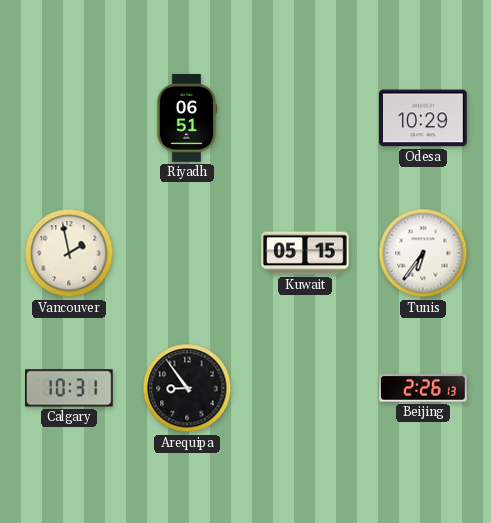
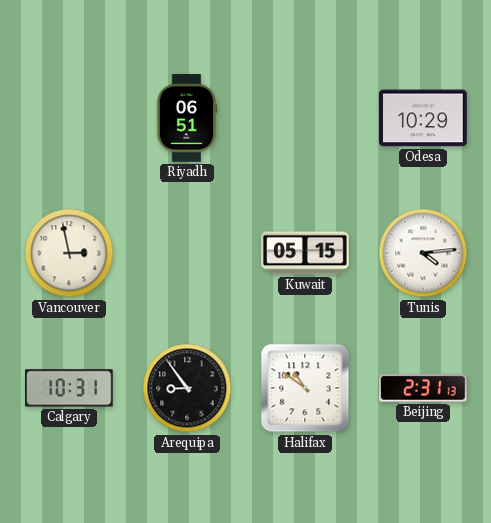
Vancouver: 1:58 -> 2:58
Tunis: 6:36 -> 4:14
Halifax: none -> 10:51
Beijing: 2:26 -> 2:31
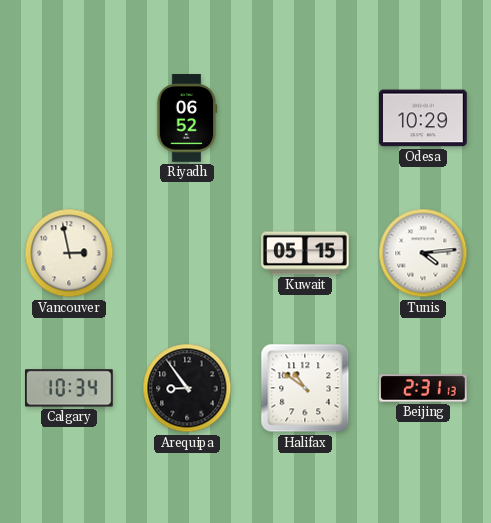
Riyadh: 06:51 -> 06:52
Calgary: 10:31 -> 10:34
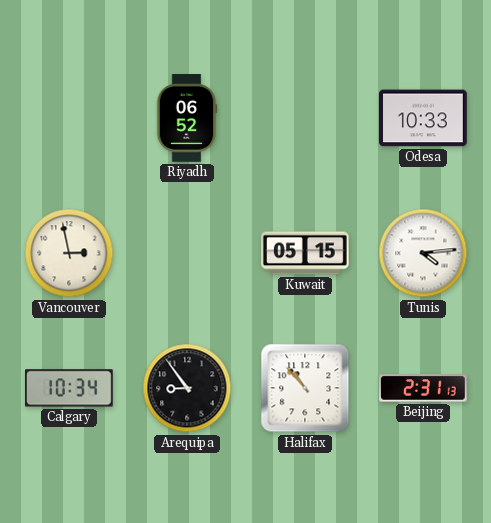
Odesa: 10:29 -> 10:33
Halifax: 10:51 -> 10:53
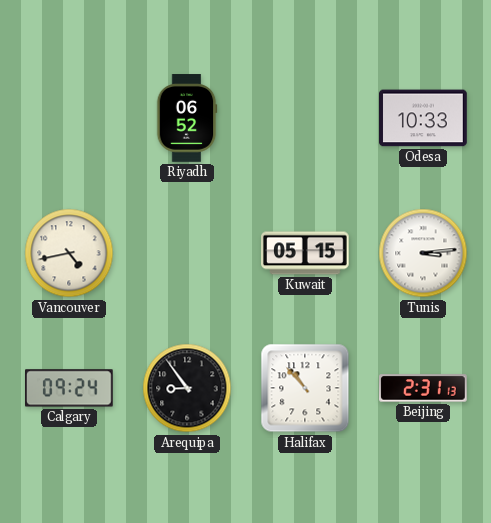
Vancouver: 2:58 -> 4:43
Tunis: 4:14 -> 3:14
Calgary: 10:34 -> 09:24
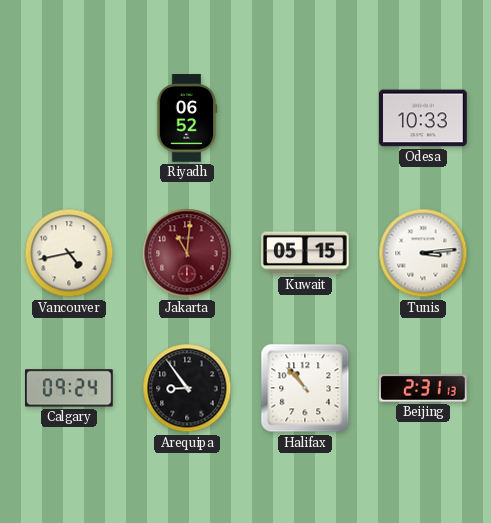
Jakarta: none -> 11:01
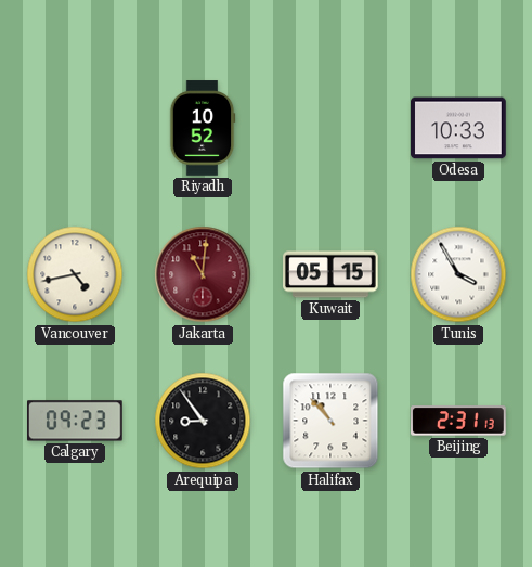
Riyadh: 06:52 -> 10:52
Tunis: 3:14 -> 3:55
Calgary: 09:24 -> 09:23
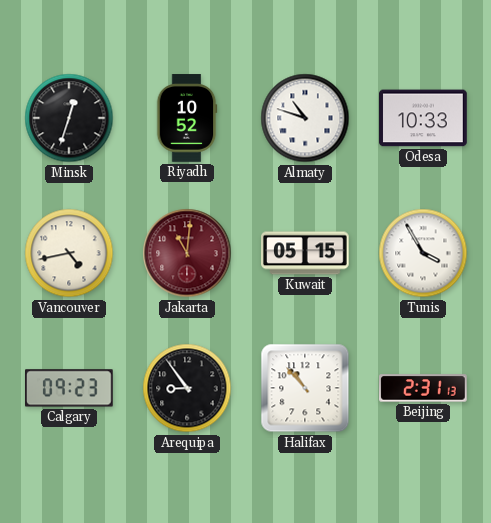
Minsk: none -> 12:33
Almaty: none -> 10:48
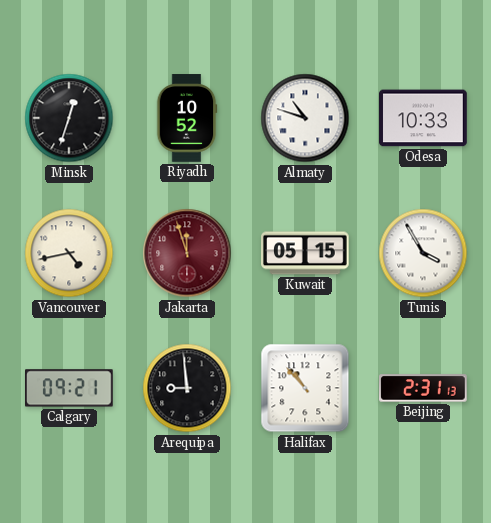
Jakarta: 11:01 -> 11:57
Calgary: 09:23 -> 09:21
Arequipa: 8:54 -> 8:59
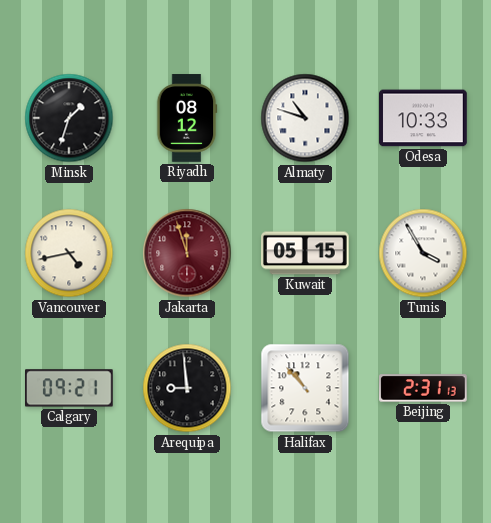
Minsk: 12:33 -> 1:33
Riyadh: 10:52 -> 08:12
